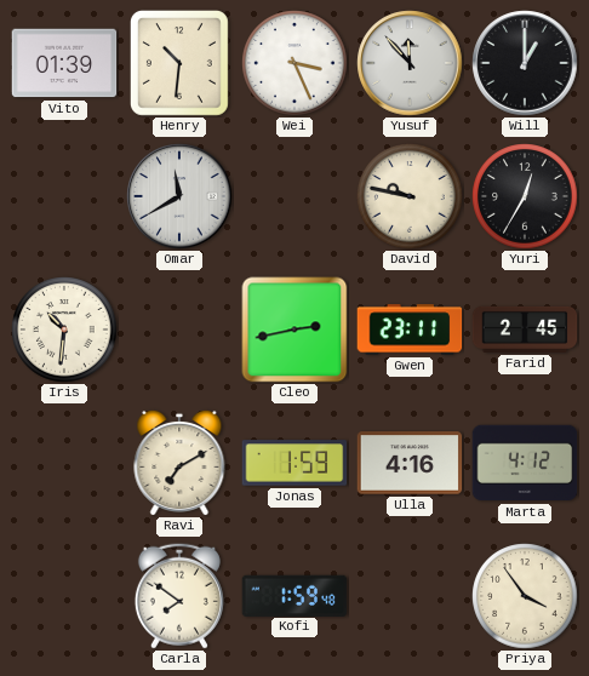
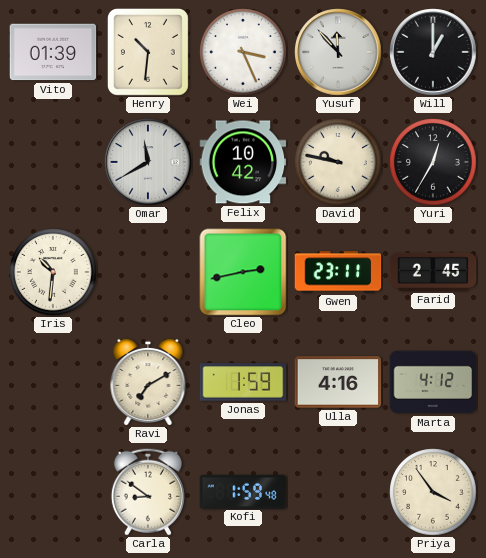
Felix: none -> 10:42
Carla: 7:51 -> 8:51
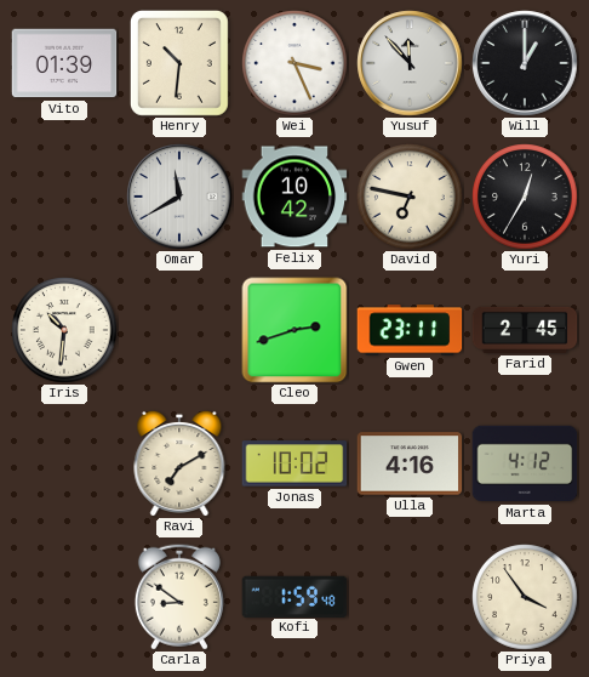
David: 9:47 -> 6:47
Cleo: 2:43 -> 2:42
Jonas: 1:59 -> 10:02
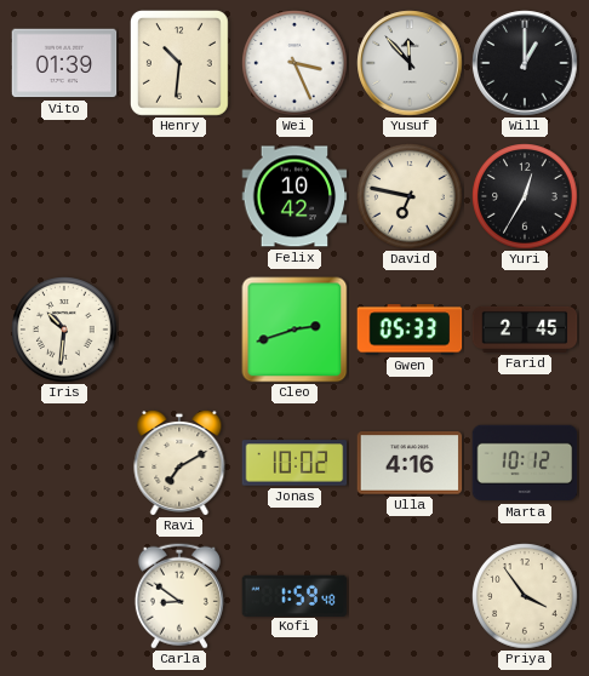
Omar: 11:40 -> none
Gwen: 23:11 -> 05:33
Marta: 4:12 -> 10:12
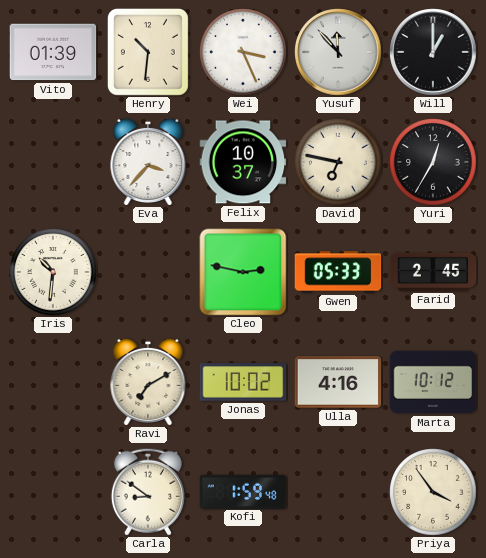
Eva: none -> 3:37
Felix: 10:42 -> 10:37
Cleo: 2:42 -> 2:47
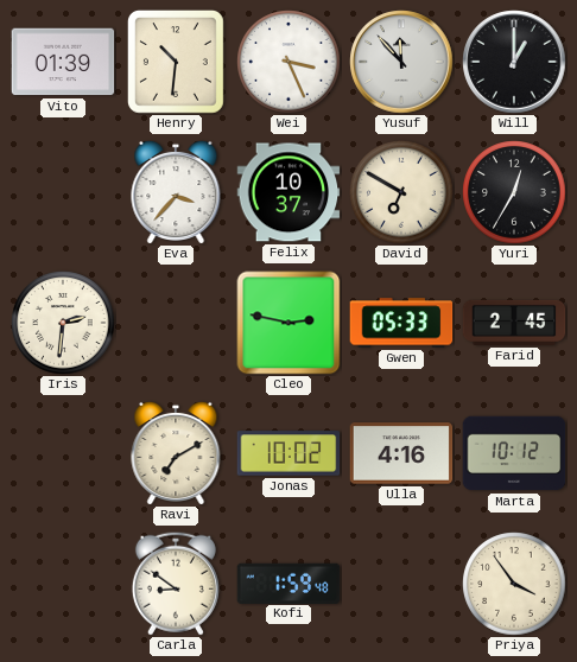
David: 6:47 -> 6:50
Iris: 10:31 -> 2:31
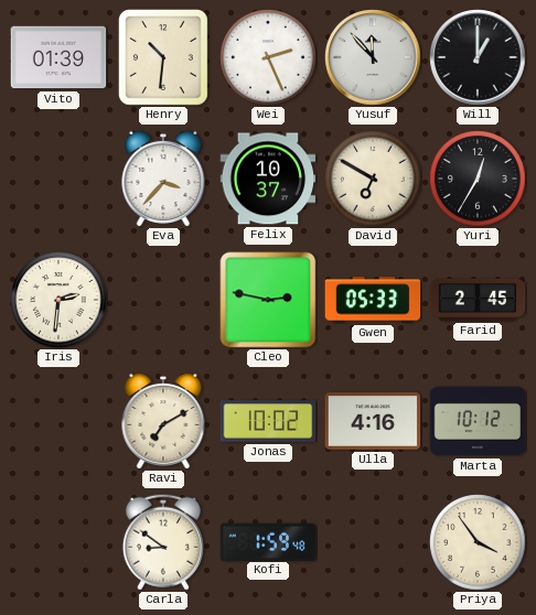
Wei: 3:26 -> 2:26
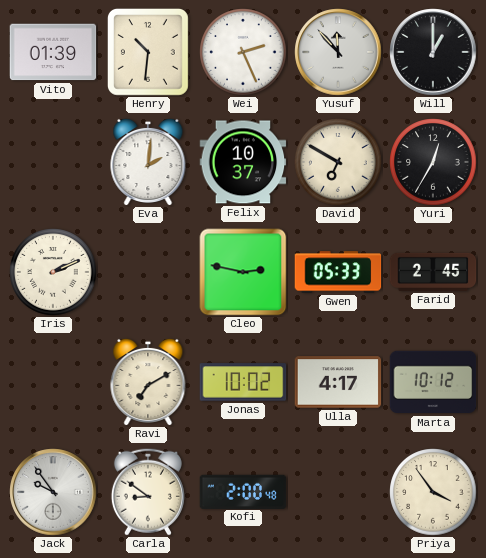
Eva: 3:37 -> 2:01
Iris: 2:31 -> 2:11
Ulla: 4:16 -> 4:17
Jack: none -> 9:54
Kofi: 1:59 -> 2:00
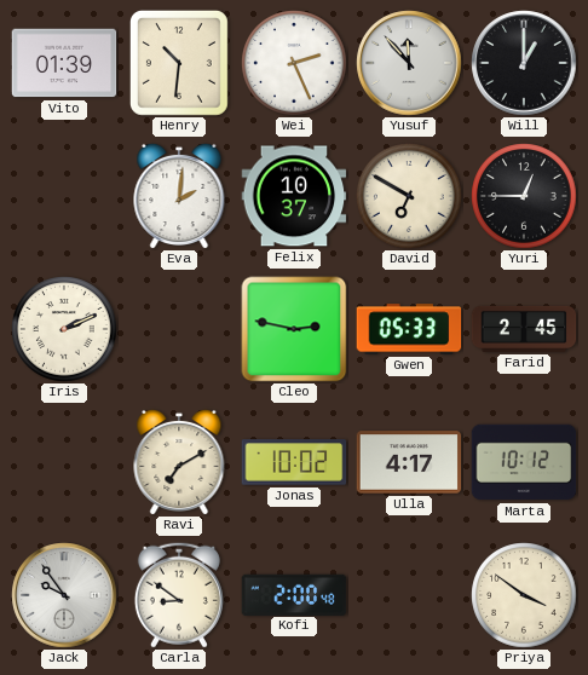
Yuri: 12:35 -> 12:45
Priya: 3:54 -> 3:51
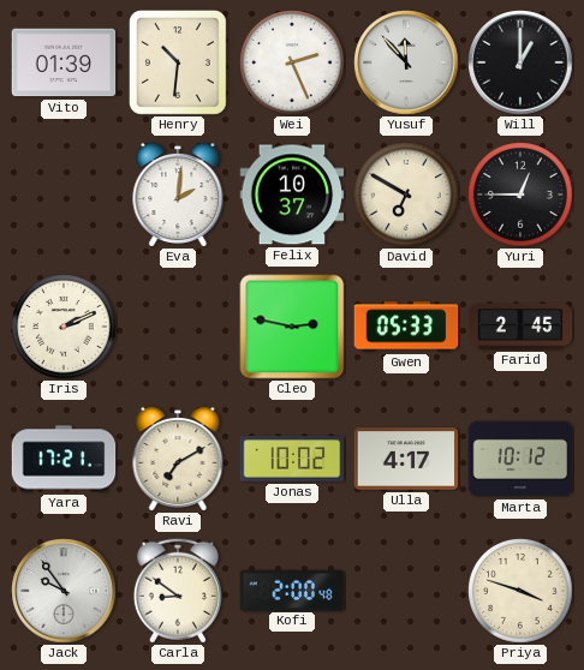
Yara: none -> 17:21
Priya: 3:51 -> 3:48
